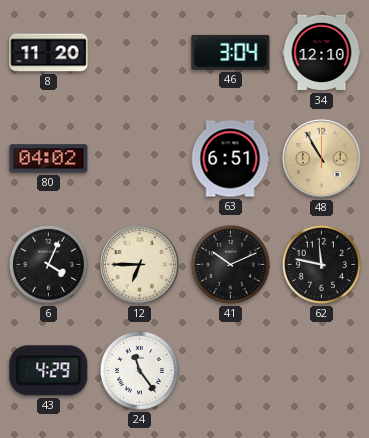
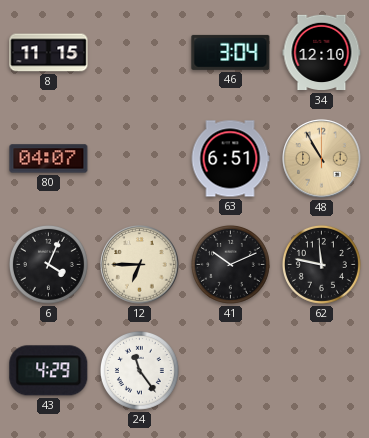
8: 11:20 -> 11:15
80: 04:02 -> 04:07
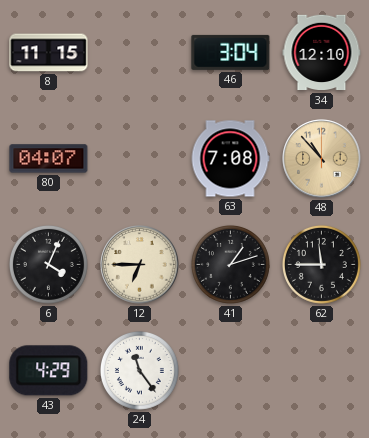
63: 6:51 -> 7:08
48: 10:55 -> 10:53
41: 10:11 -> 1:12
62: 11:47 -> 11:45
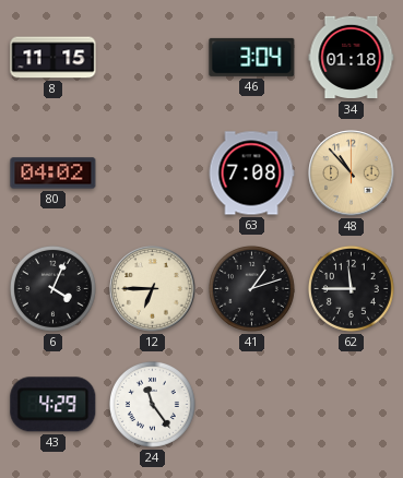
34: 12:10 -> 01:18
80: 04:07 -> 04:02
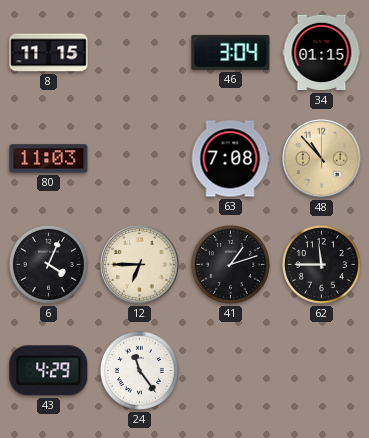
34: 01:18 -> 01:15
80: 04:02 -> 11:03
